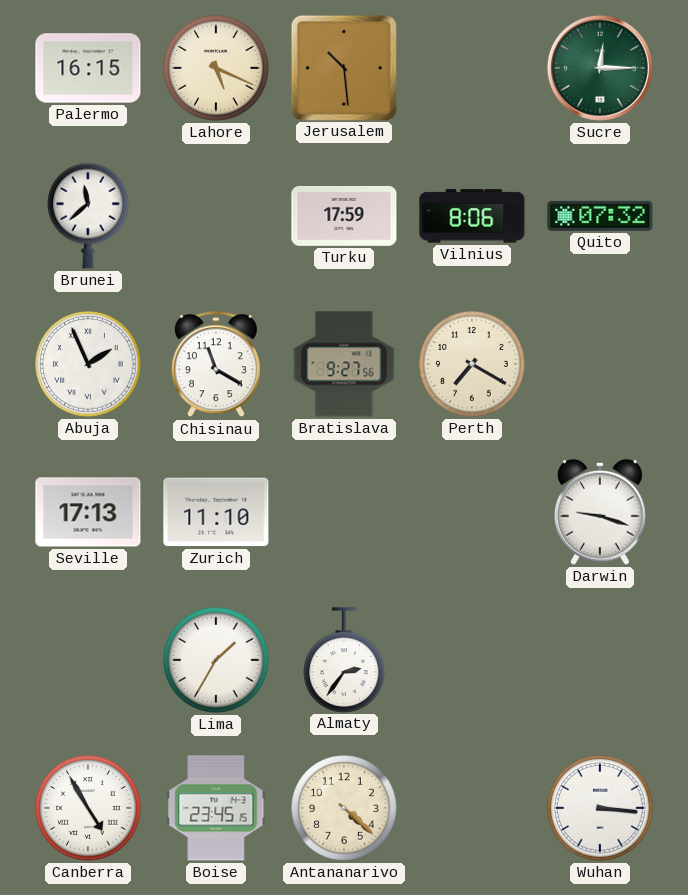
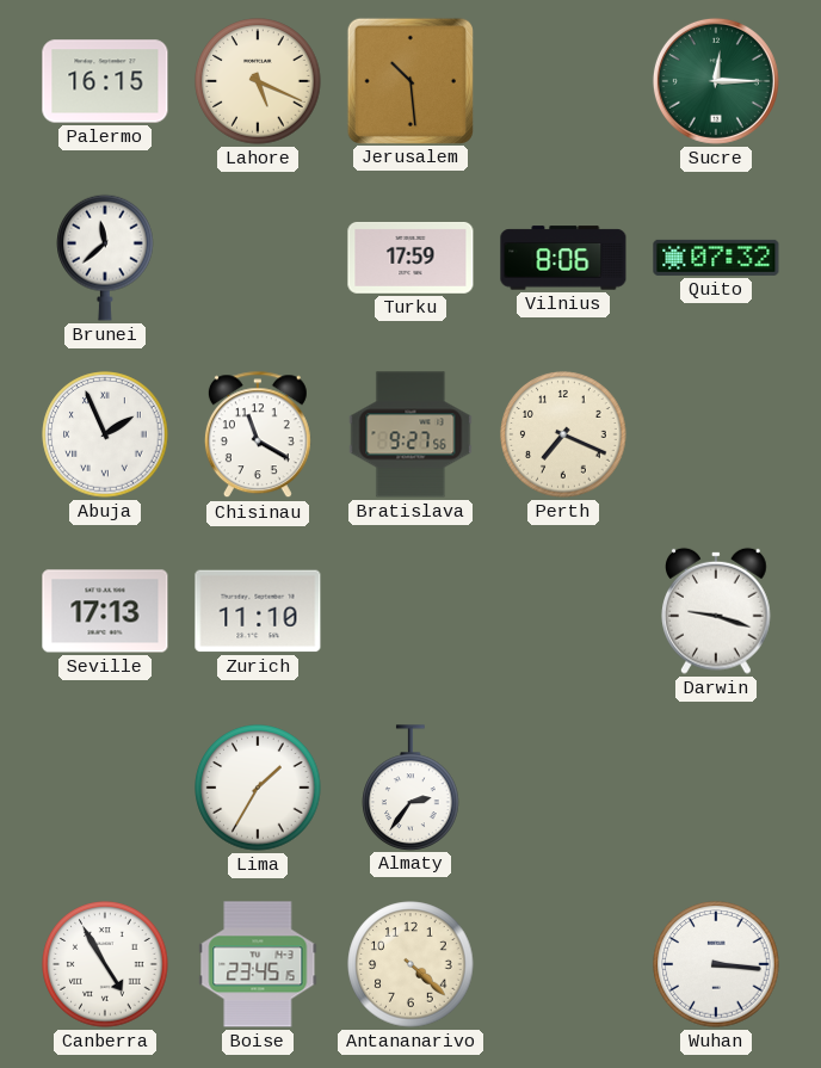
Perth: 7:20 -> 7:19
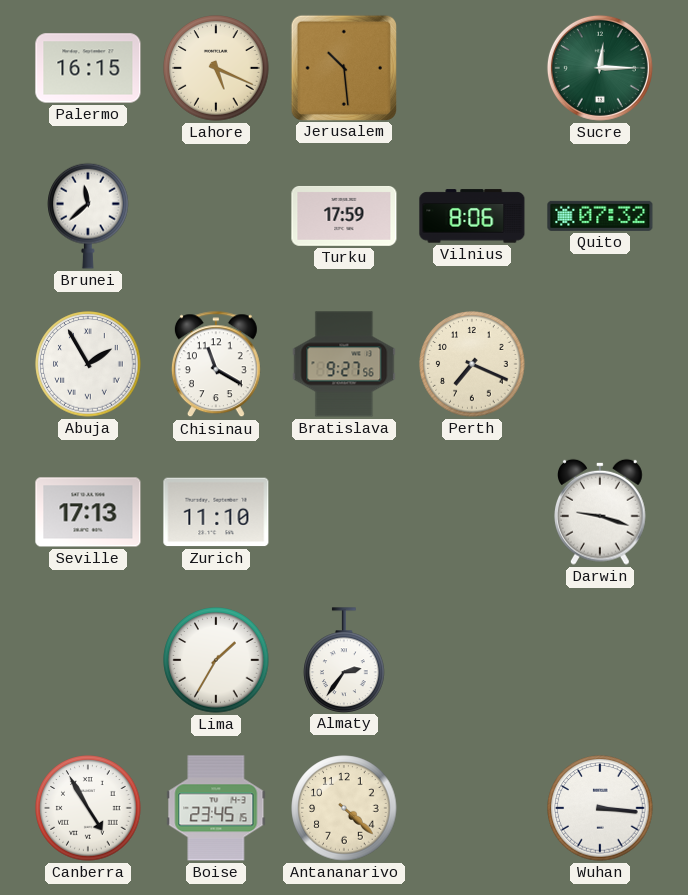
Abuja: 1:56 -> 1:55
